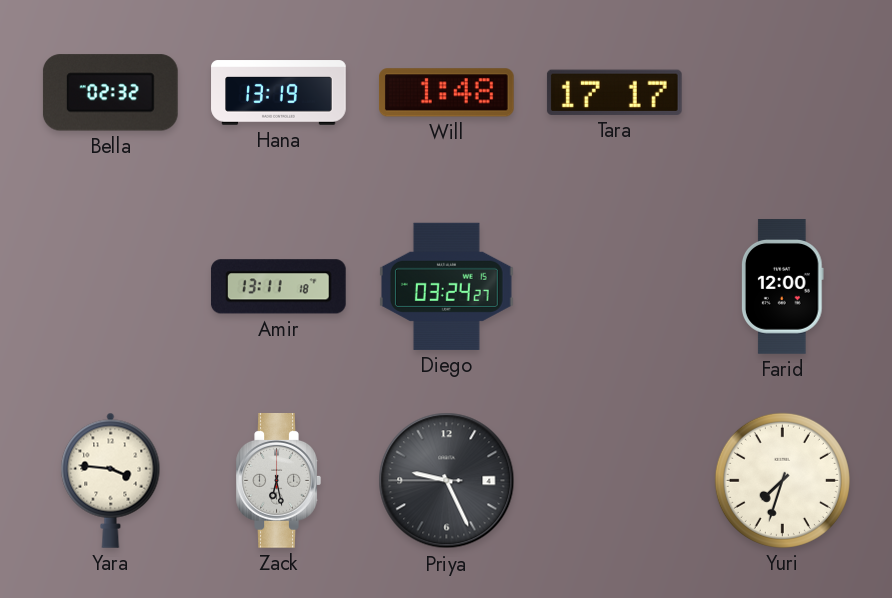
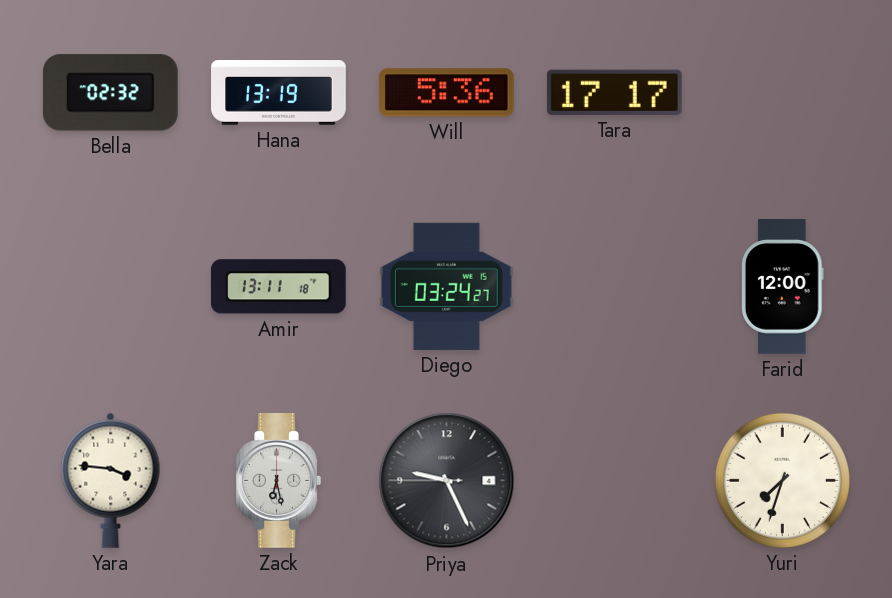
Will: 1:48 -> 5:36
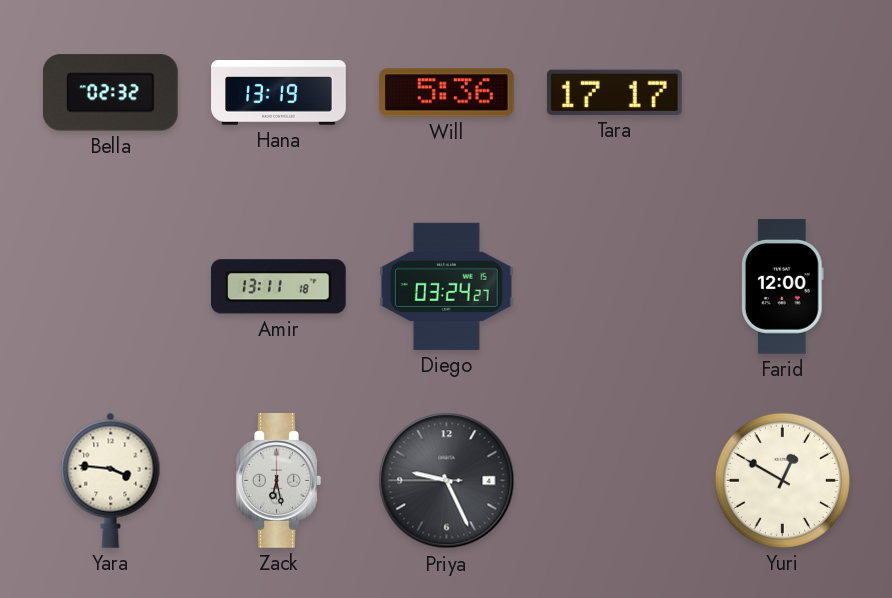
Yuri: 7:33 -> 12:50
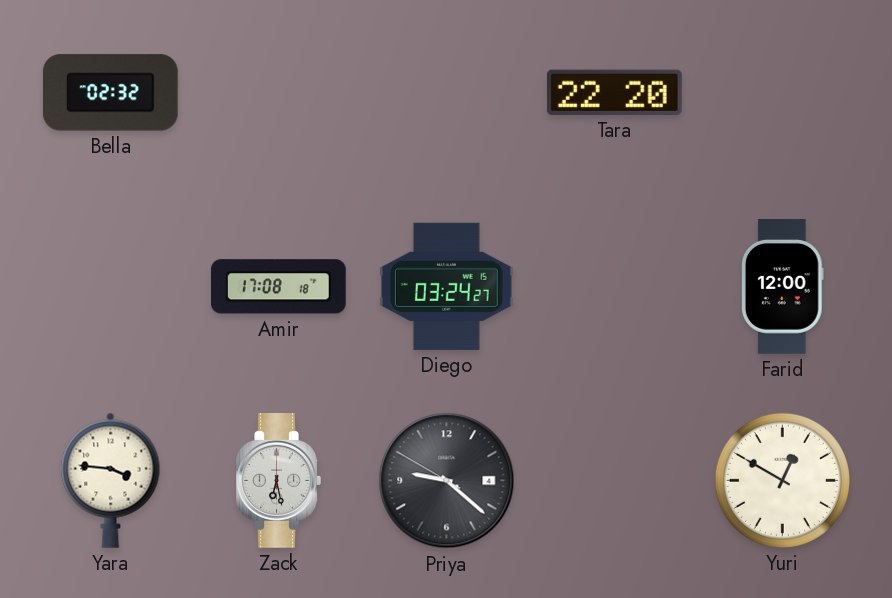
Hana: 13:19 -> none
Will: 5:36 -> none
Tara: 17:17 -> 22:20
Amir: 13:11 -> 17:08
Priya: 9:25 -> 9:21
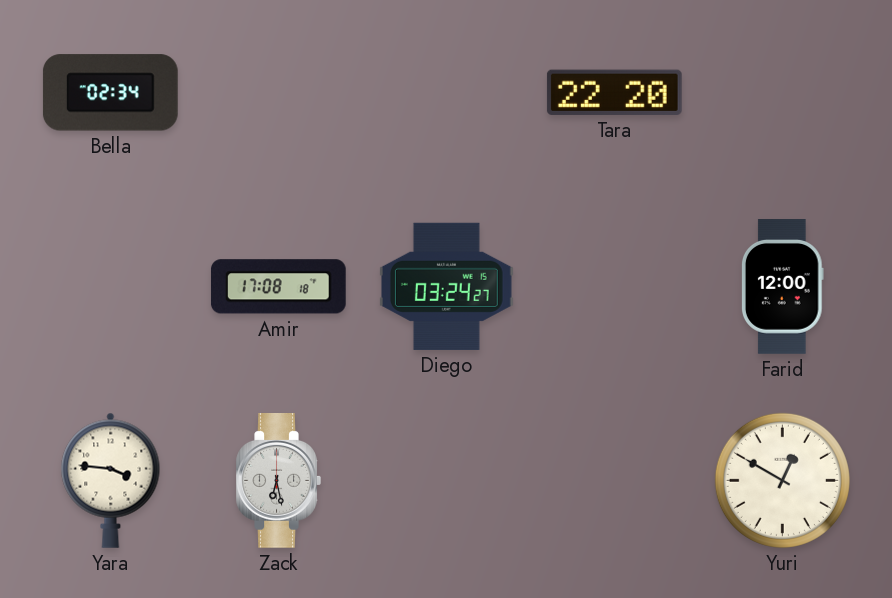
Bella: 02:32 -> 02:34
Priya: 9:21 -> none
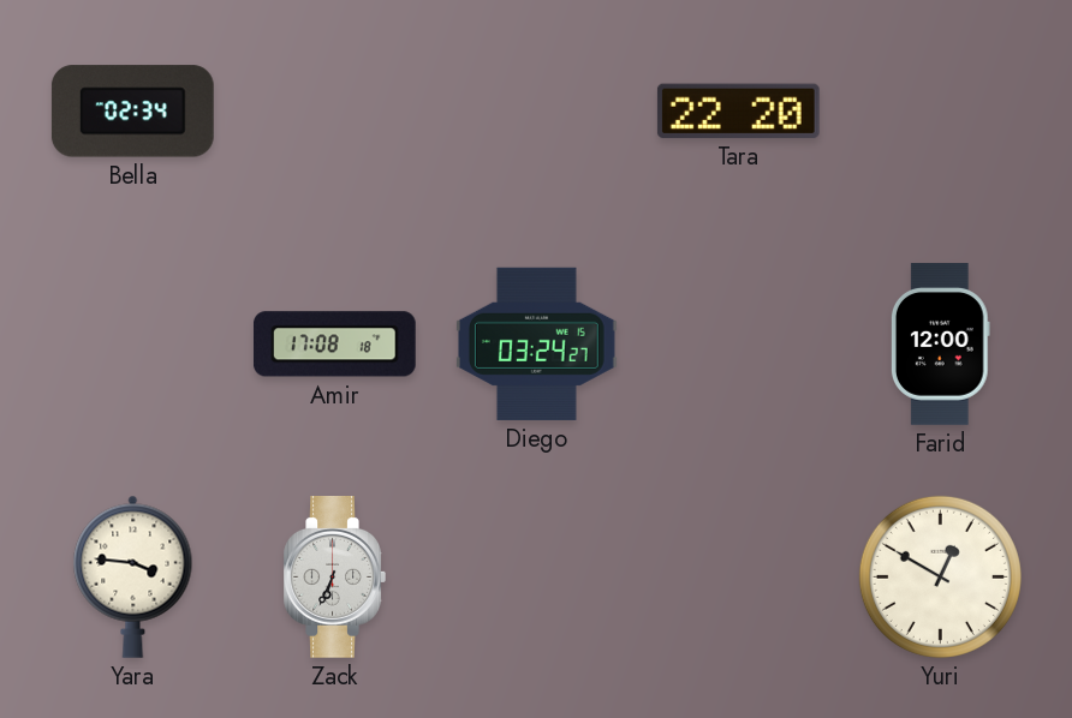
Zack: 6:28 -> 6:34
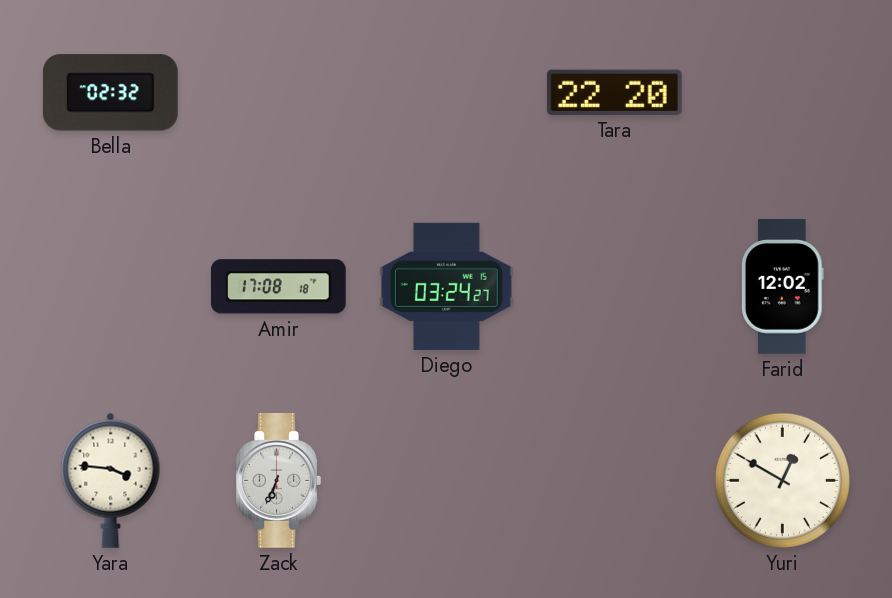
Bella: 02:34 -> 02:32
Farid: 12:00 -> 12:02
